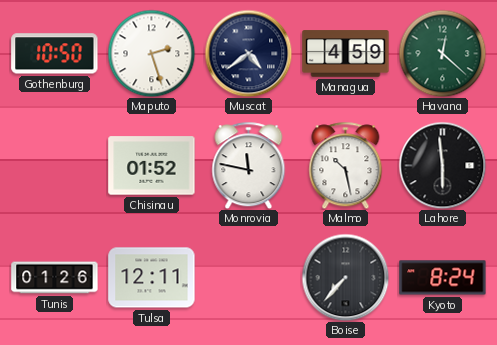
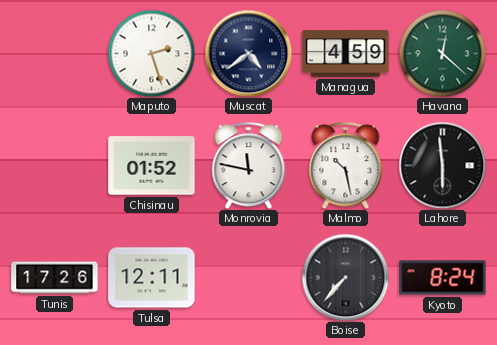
Gothenburg: 10:50 -> none
Tunis: 01:26 -> 17:26
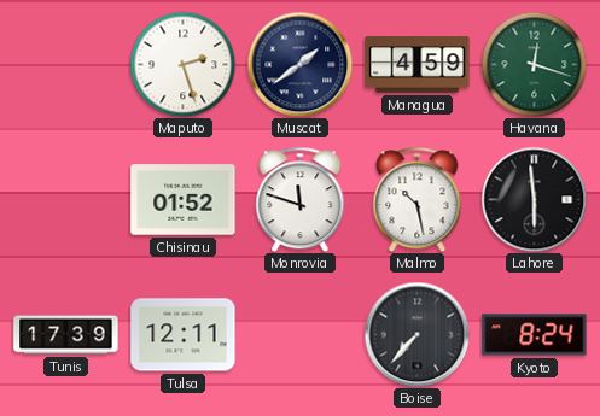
Muscat: 4:39 -> 1:39
Havana: 12:22 -> 12:18
Monrovia: 11:47 -> 11:48
Tunis: 17:26 -> 17:39
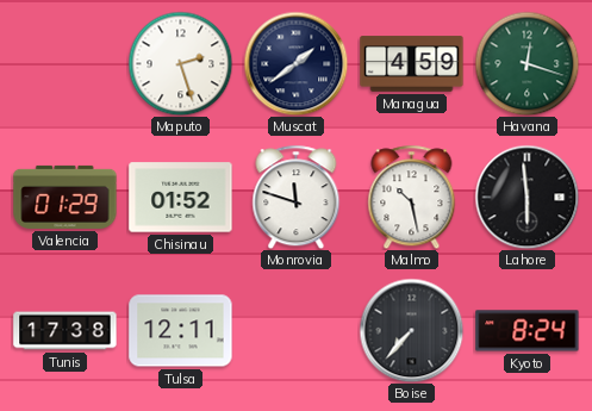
Valencia: none -> 01:29
Tunis: 17:39 -> 17:38
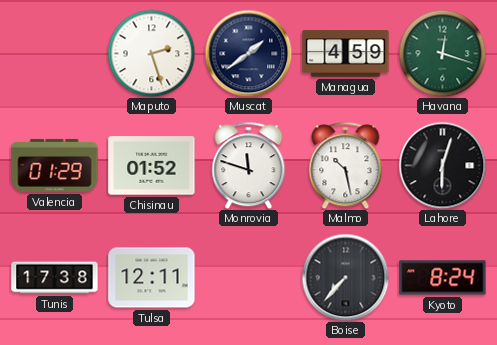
Lahore: 5:59 -> 6:03
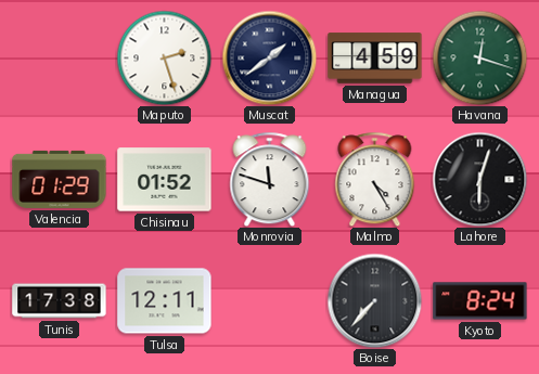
Malmo: 10:28 -> 4:25
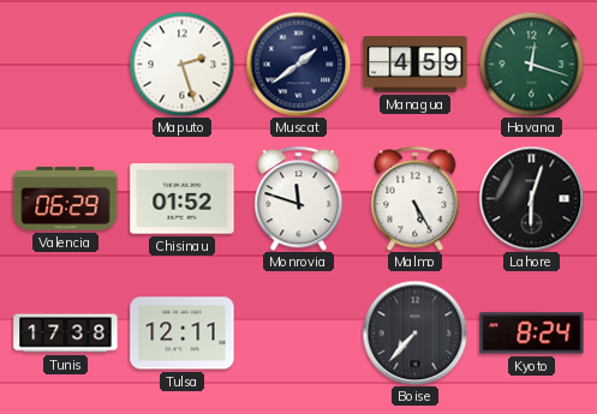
Valencia: 01:29 -> 06:29
Malmo: 4:25 -> 5:25
